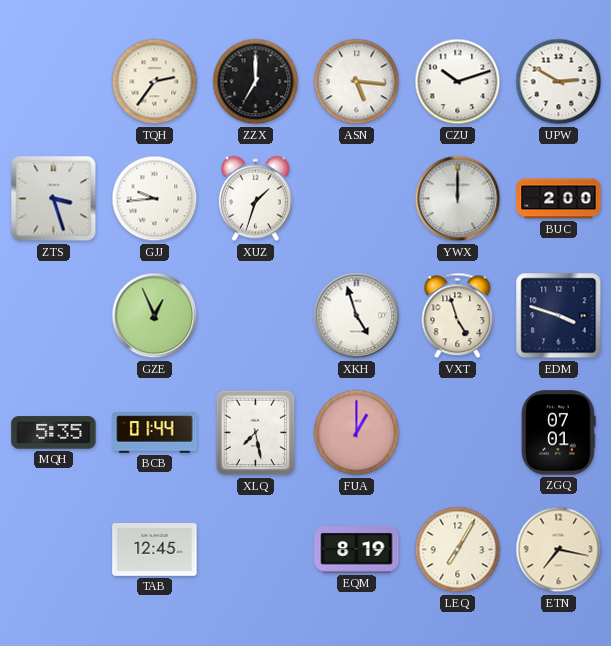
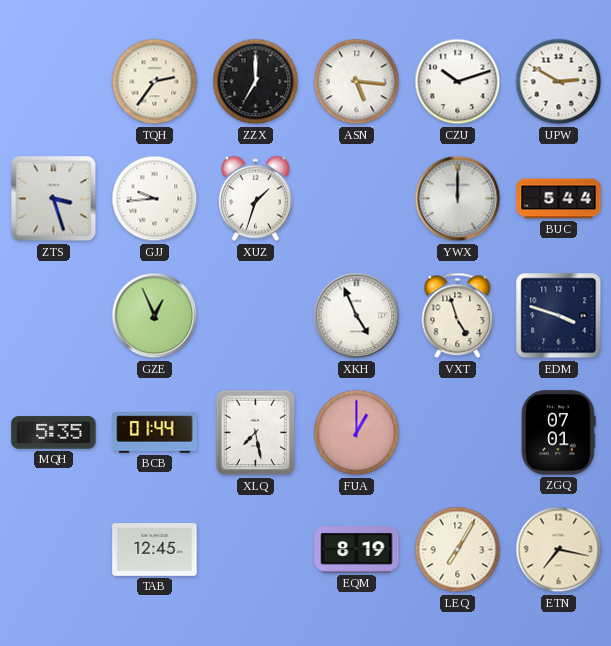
BUC: 2:00 -> 5:44
XKH: 4:57 -> 4:56
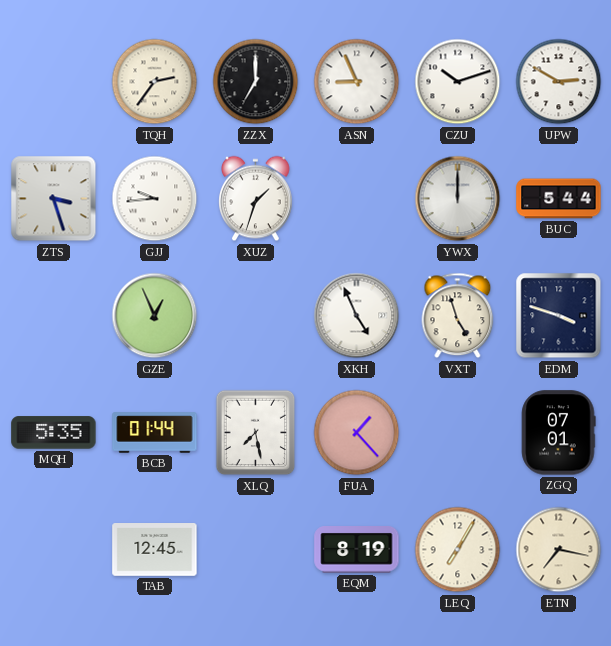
ASN: 5:16 -> 8:56
FUA: 1:00 -> 1:23
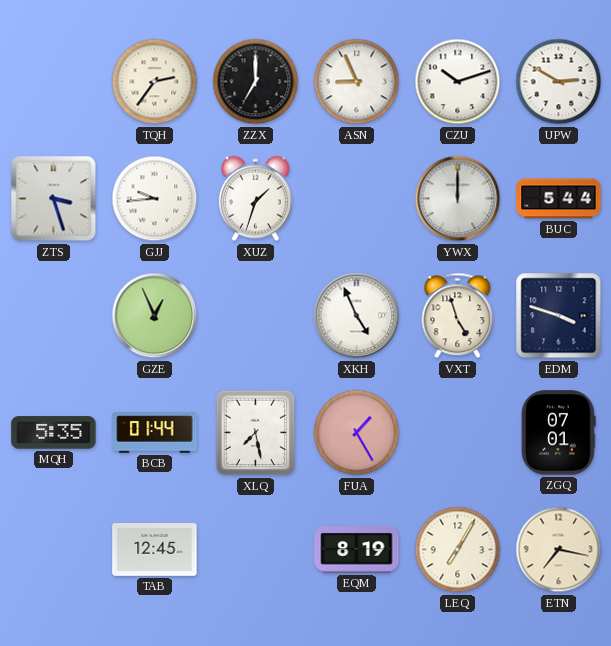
FUA: 1:23 -> 1:25
